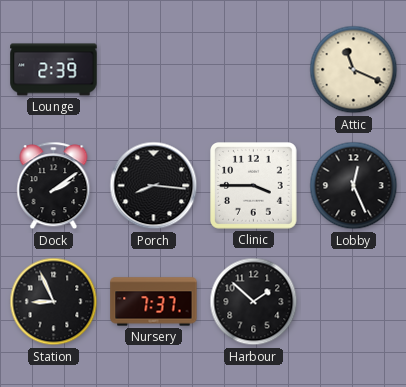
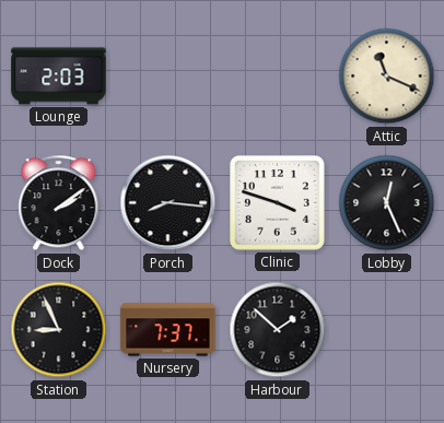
Lounge: 2:39 -> 2:03
Clinic: 3:45 -> 3:48
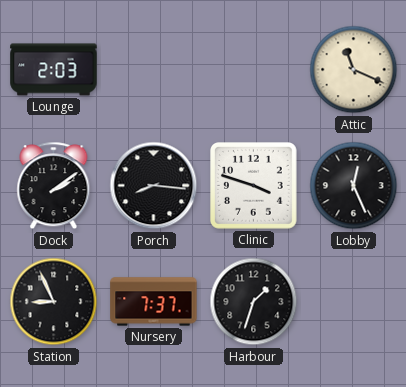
Harbour: 1:52 -> 1:33
